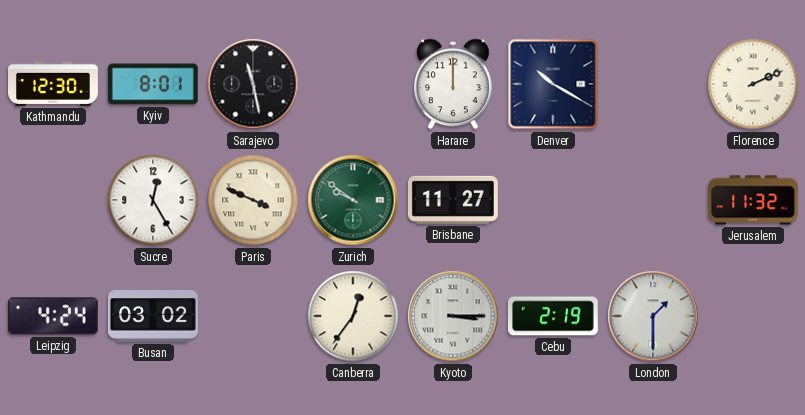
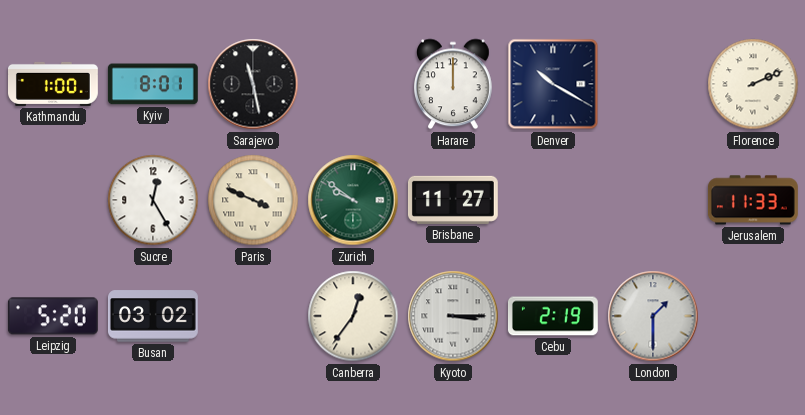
Kathmandu: 12:30 -> 1:00
Jerusalem: 11:32 -> 11:33
Leipzig: 4:24 -> 5:20
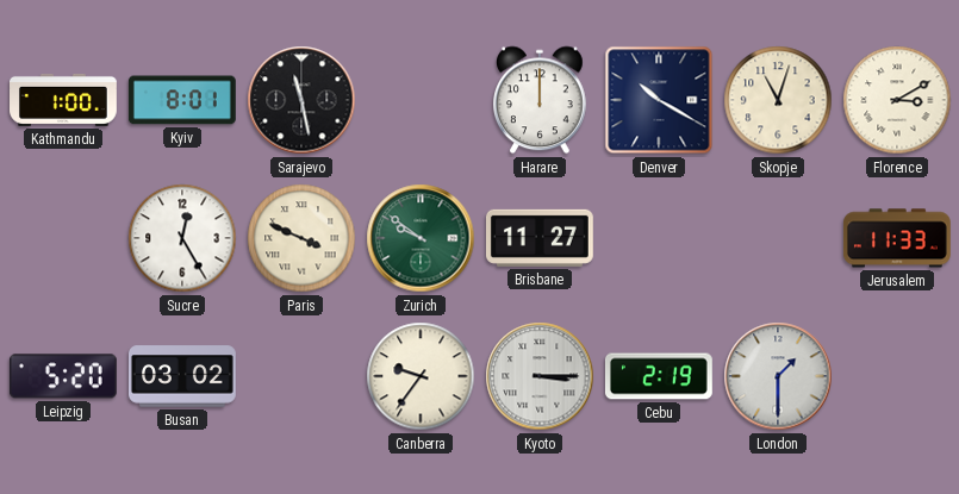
Skopje: none -> 11:03
Florence: 2:11 -> 3:10
Canberra: 12:36 -> 9:36
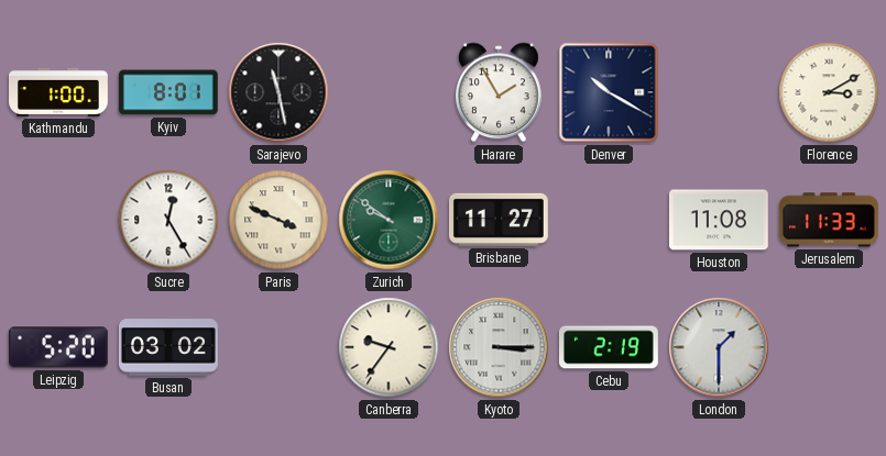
Harare: 12:00 -> 1:55
Skopje: 11:03 -> none
Houston: none -> 11:08
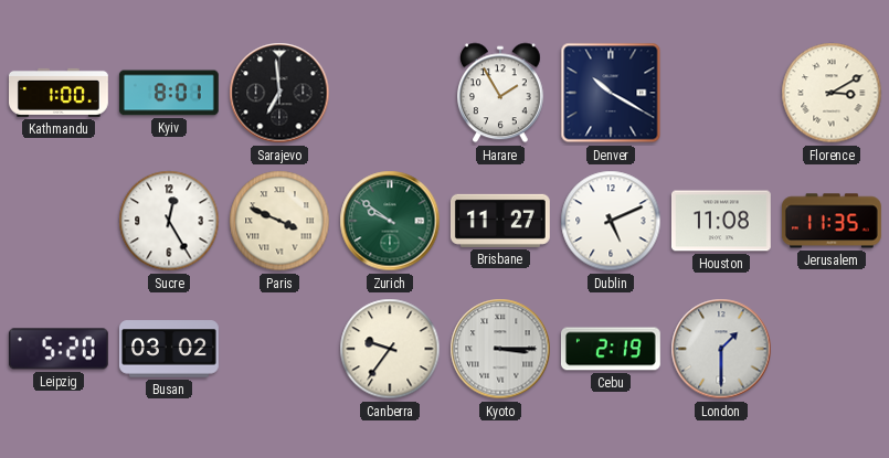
Sarajevo: 11:28 -> 6:59
Dublin: none -> 5:11
Jerusalem: 11:33 -> 11:35
